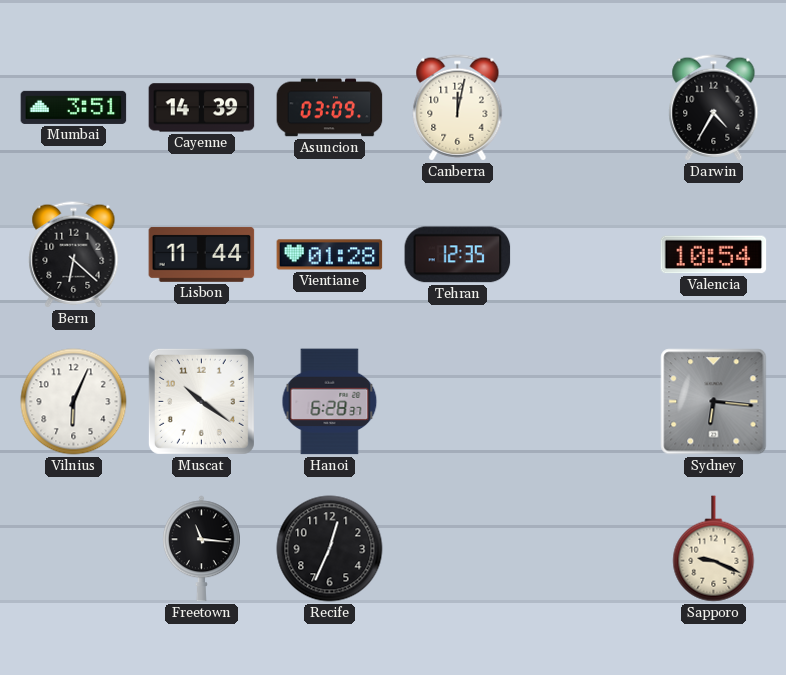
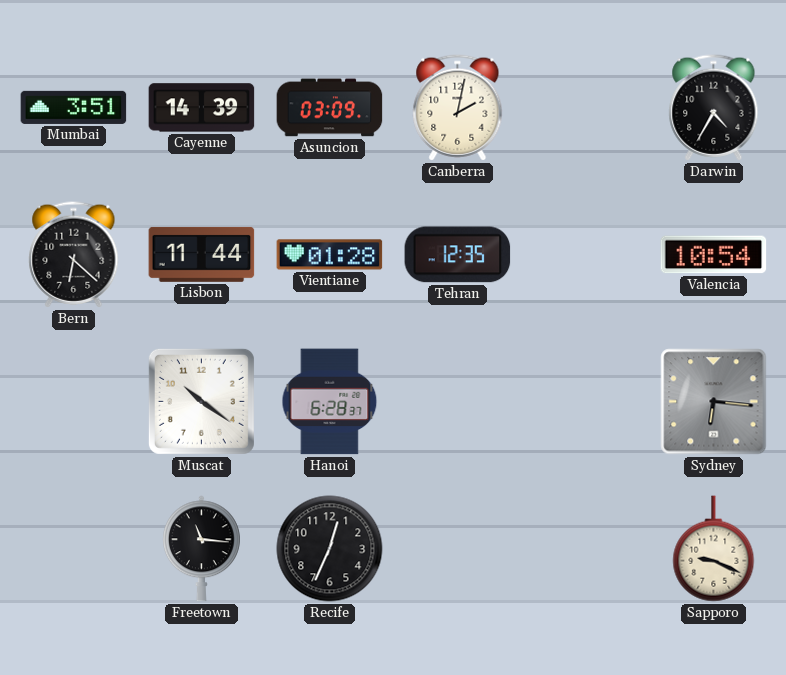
Canberra: 12:02 -> 2:02
Vilnius: 6:04 -> none
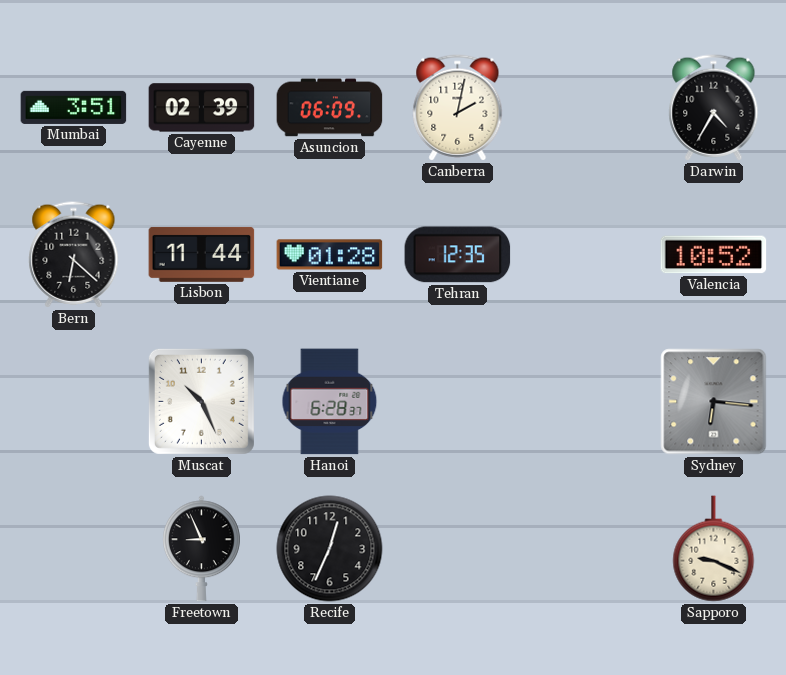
Cayenne: 14:39 -> 02:39
Asuncion: 03:09 -> 06:09
Valencia: 10:54 -> 10:52
Muscat: 10:21 -> 10:26
Freetown: 11:16 -> 8:56
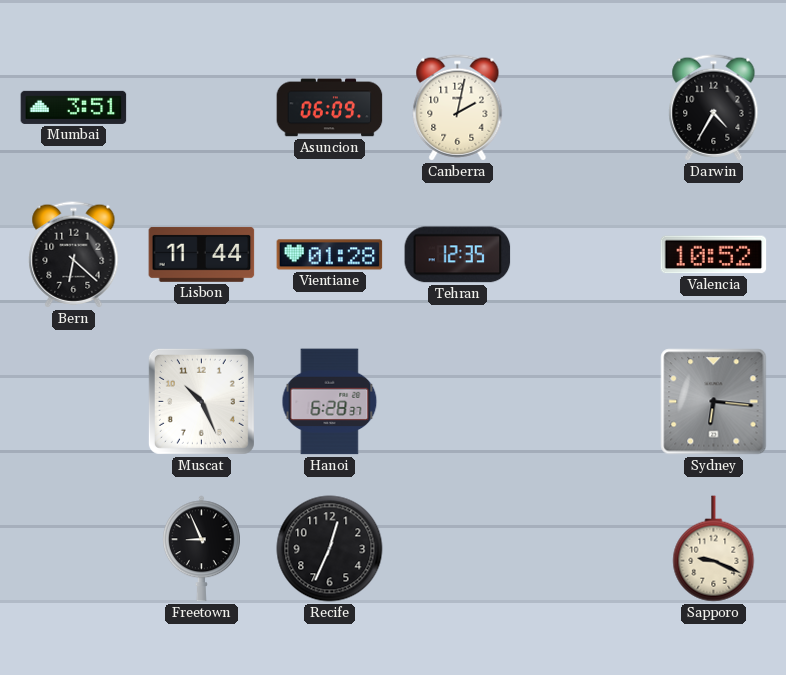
Cayenne: 02:39 -> none
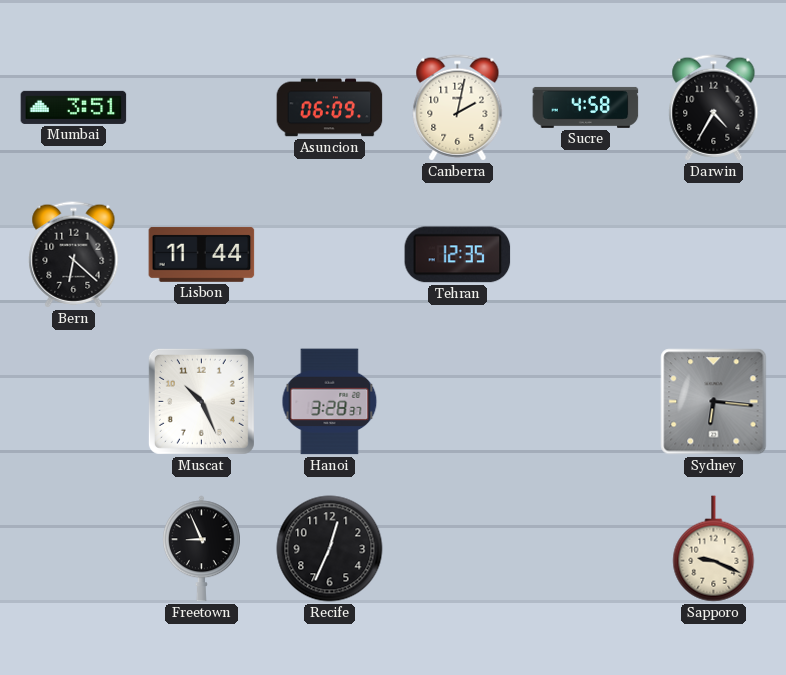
Sucre: none -> 4:58
Vientiane: 01:28 -> none
Valencia: 10:52 -> none
Hanoi: 6:28 -> 3:28
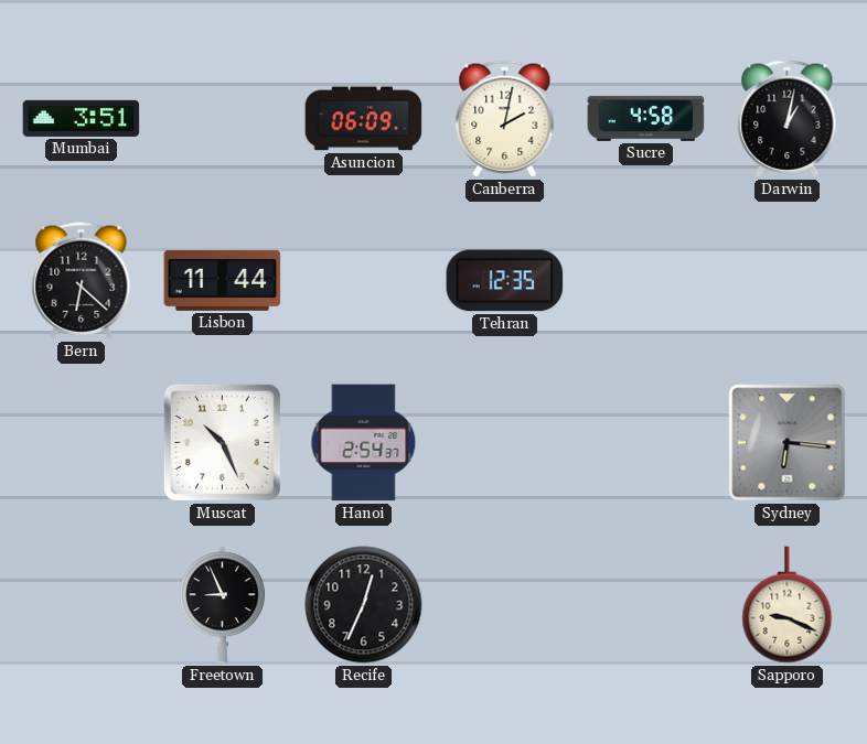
Darwin: 4:35 -> 1:02
Hanoi: 3:28 -> 2:54
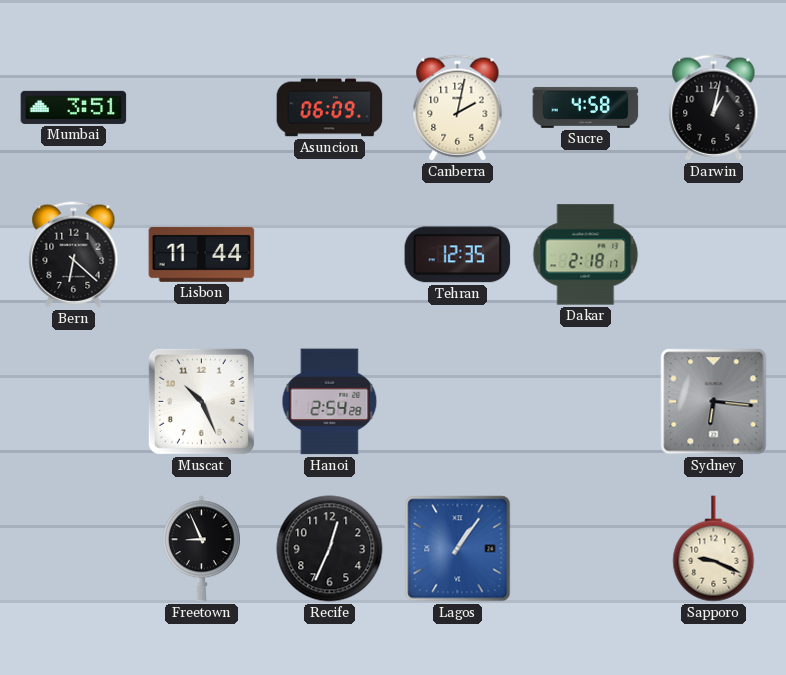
Dakar: none -> 2:18
Hanoi: 2:54:37 -> 2:54:28
Lagos: none -> 1:06
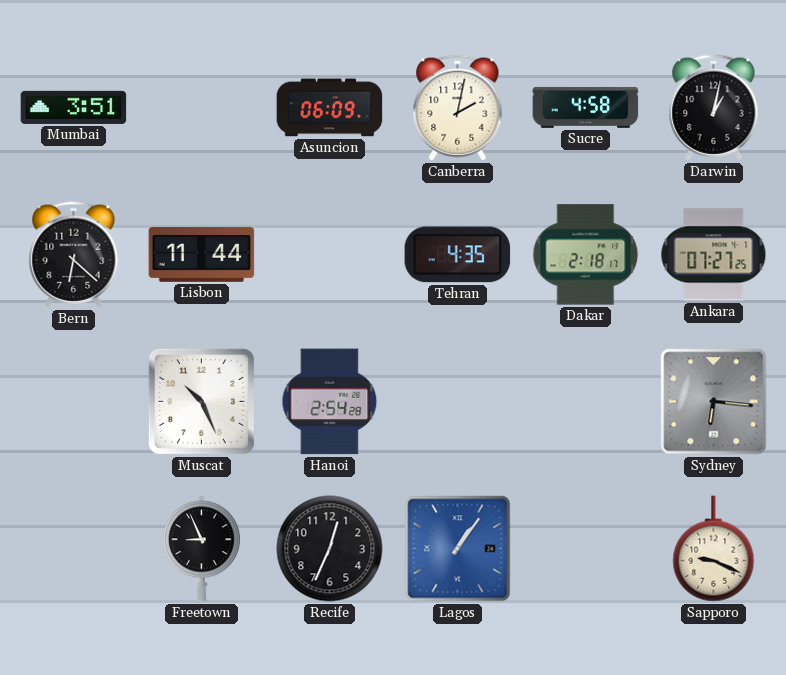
Tehran: 12:35 -> 4:35
Ankara: none -> 07:27
